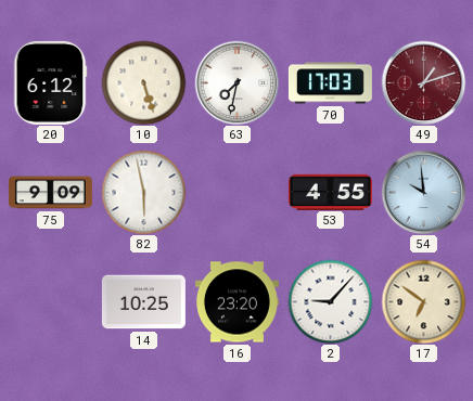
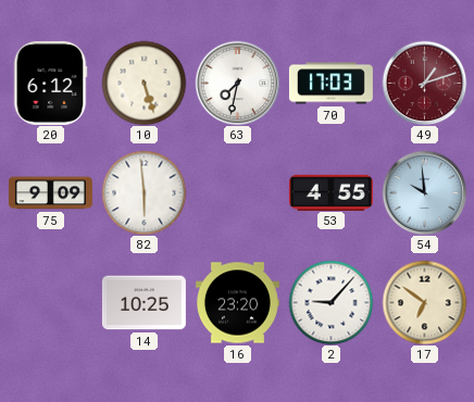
82: 5:58 -> 5:59
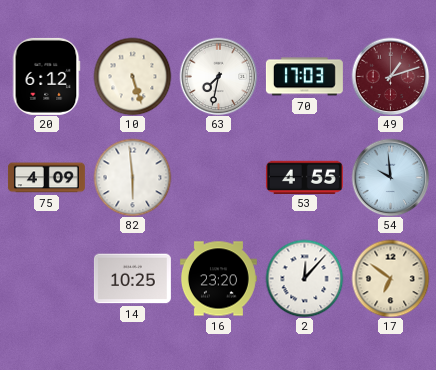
75: 9:09 -> 4:09
2: 9:07 -> 12:07
